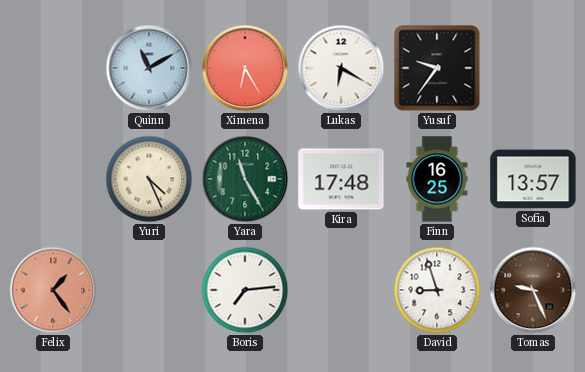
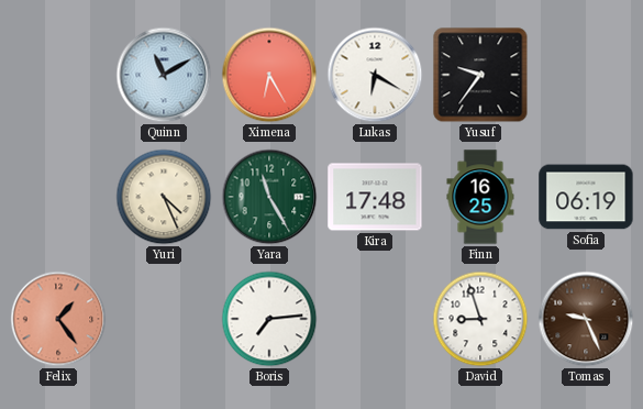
Sofia: 13:57 -> 06:19
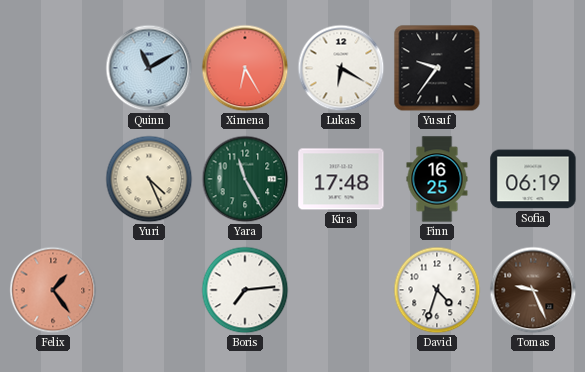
David: 8:57 -> 4:33
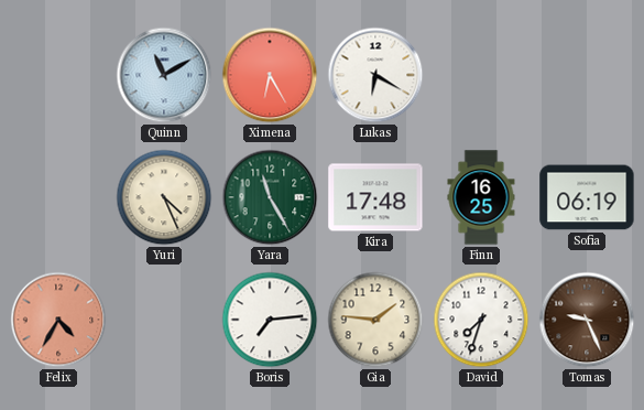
Yusuf: 9:36 -> none
Felix: 1:24 -> 4:35
Gia: none -> 1:46
David: 4:33 -> 7:33
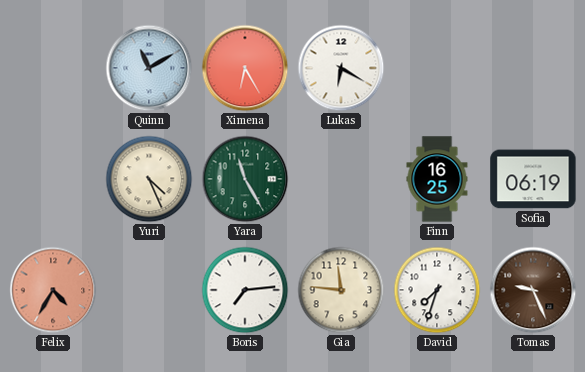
Kira: 17:48 -> none
Gia: 1:46 -> 11:46
